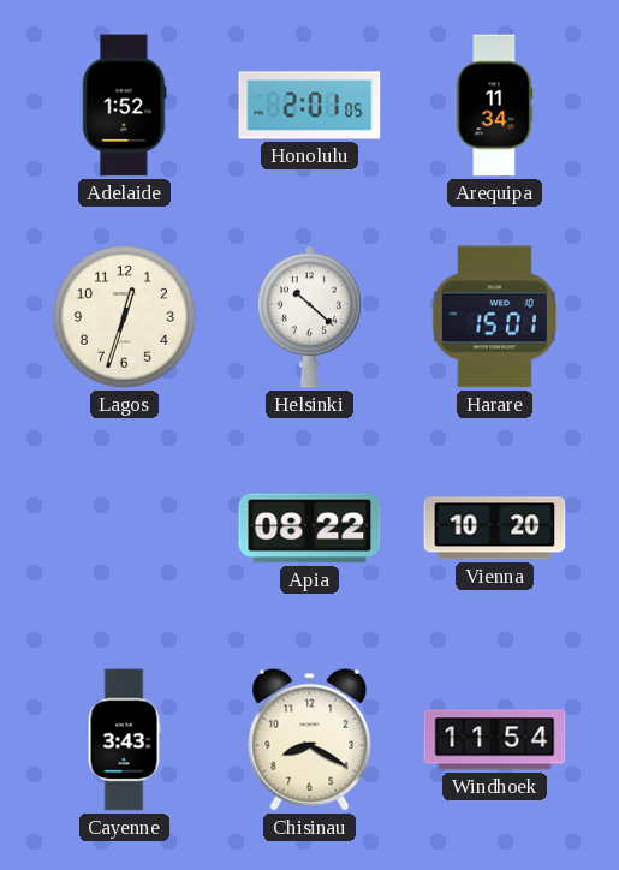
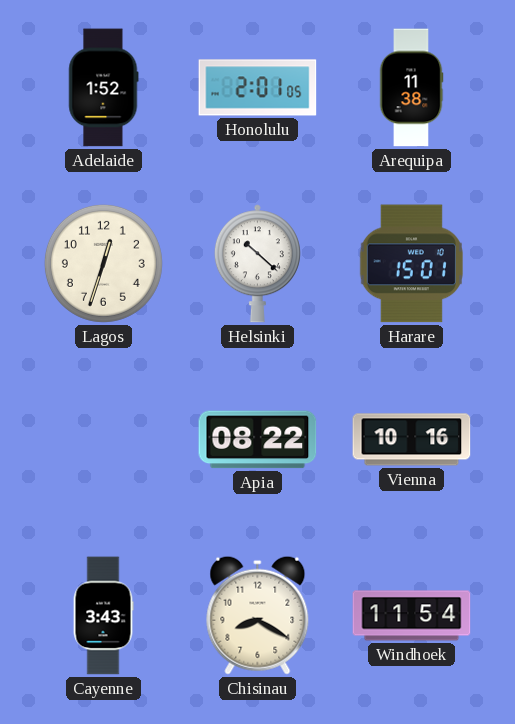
Arequipa: 11:34 -> 11:38
Vienna: 10:20 -> 10:16
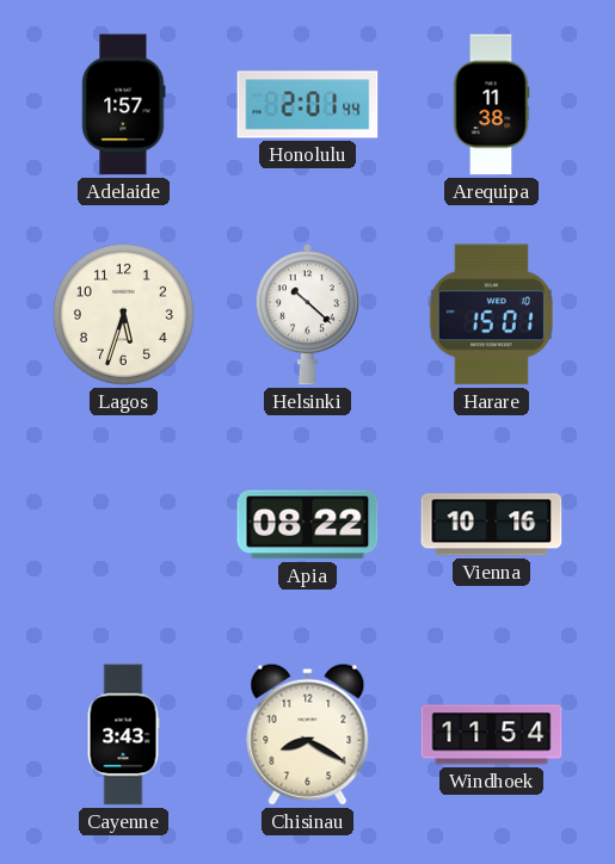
Adelaide: 1:52 -> 1:57
Honolulu: 2:01:05 -> 2:01:44
Lagos: 12:33 -> 5:33
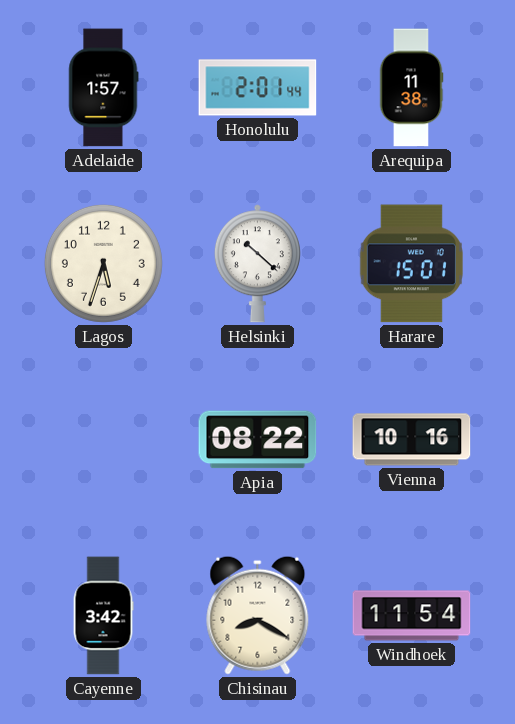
Cayenne: 3:43 -> 3:42
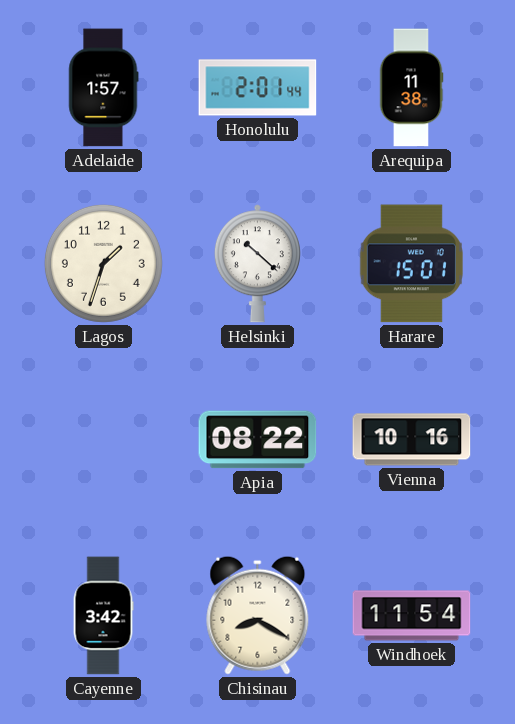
Lagos: 5:33 -> 1:33
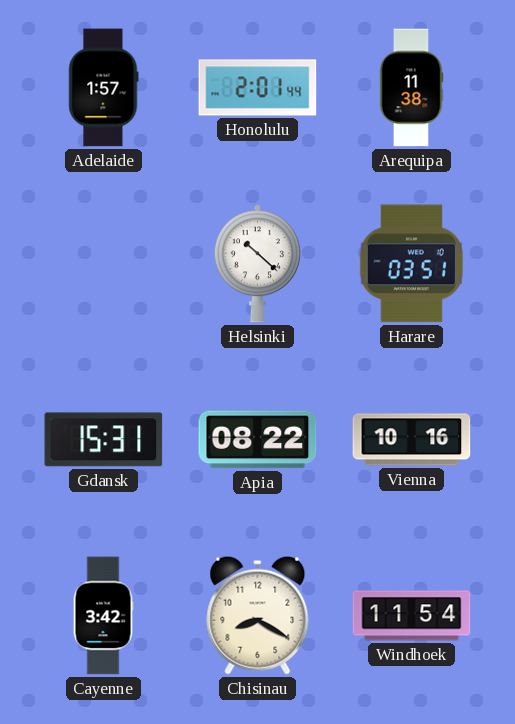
Lagos: 1:33 -> none
Harare: 15:01 -> 03:51
Gdansk: none -> 15:31
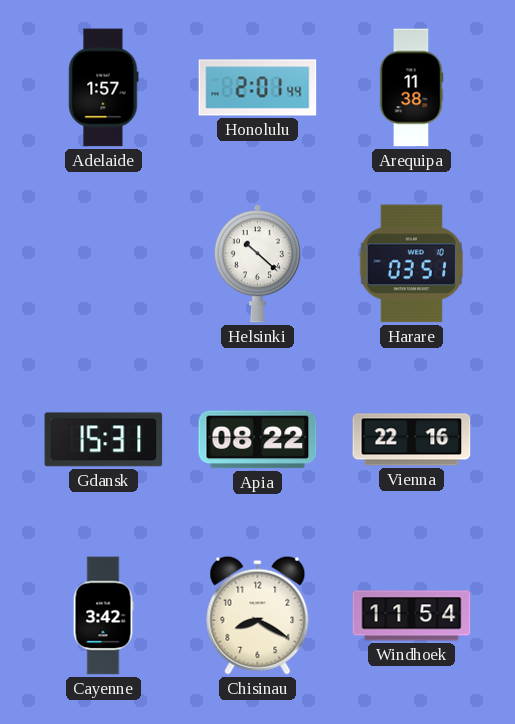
Vienna: 10:16 -> 22:16
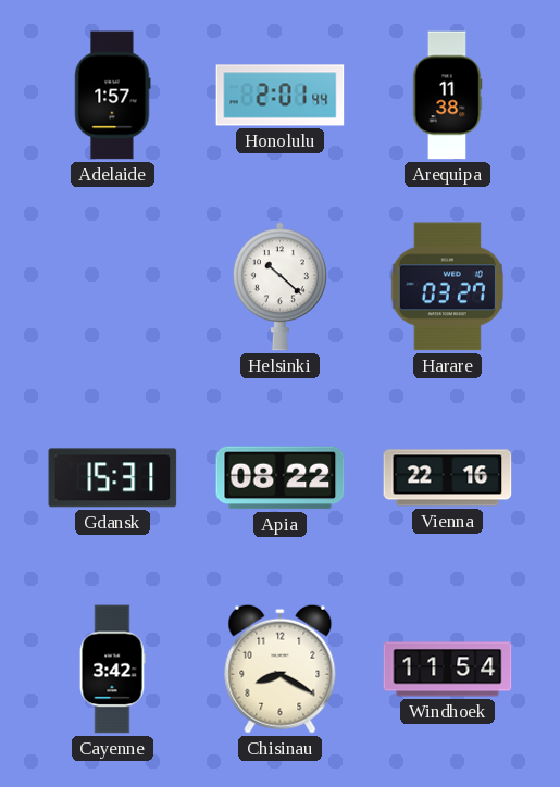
Harare: 03:51 -> 03:27
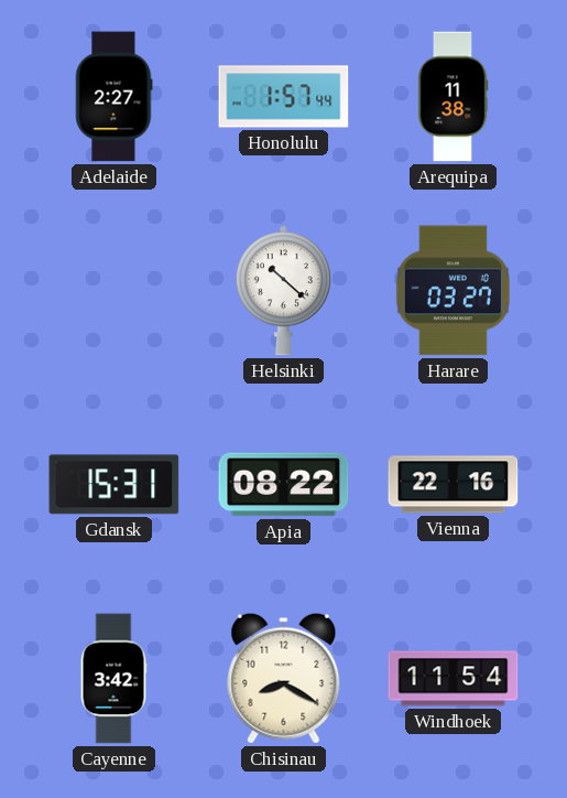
Adelaide: 1:57 -> 2:27
Honolulu: 2:01 -> 1:57
